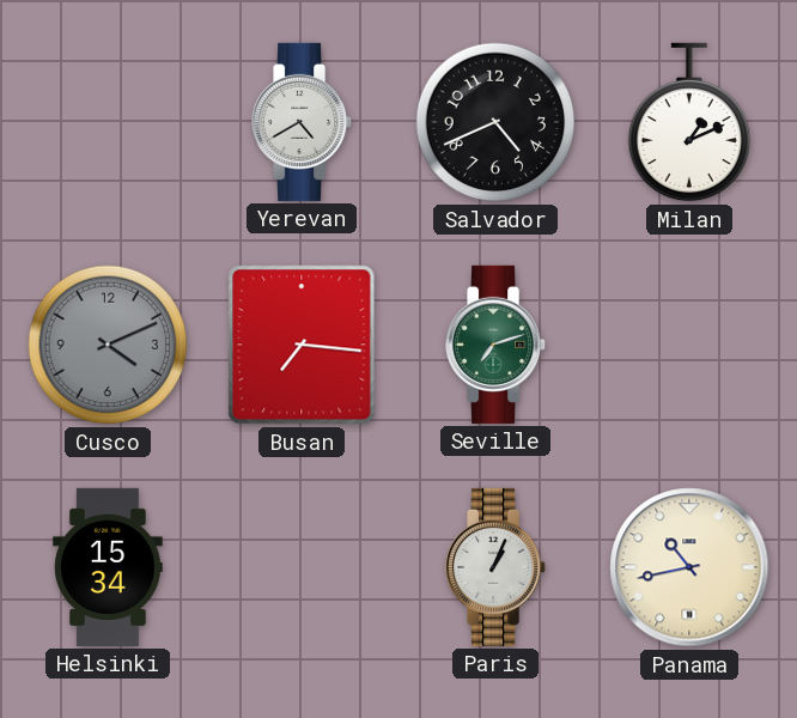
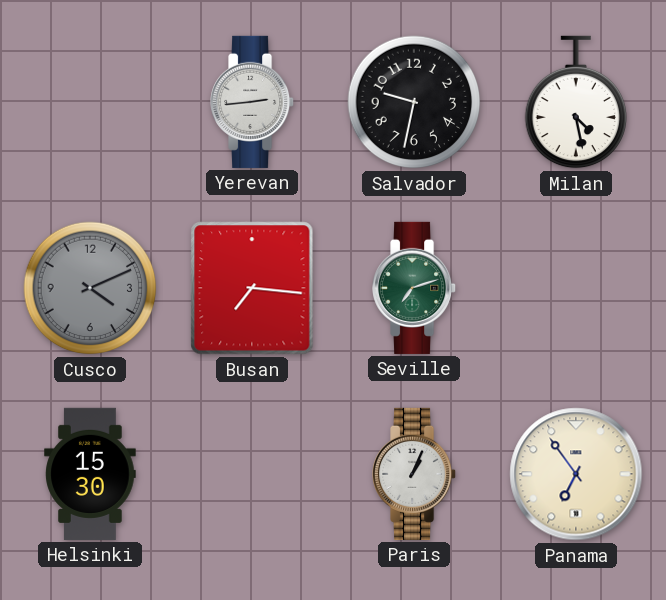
Yerevan: 4:40 -> 2:44
Salvador: 4:41 -> 9:32
Milan: 1:11 -> 4:28
Helsinki: 15:34 -> 15:30
Panama: 10:43 -> 6:54
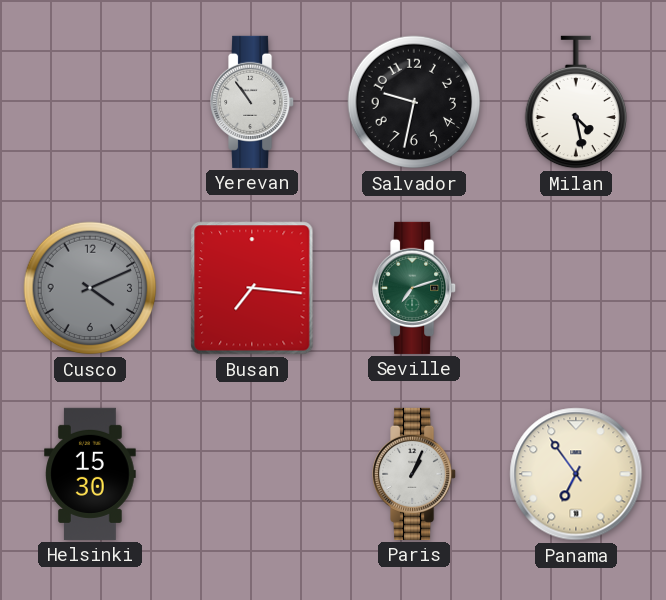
Yerevan: 2:44 -> 10:54
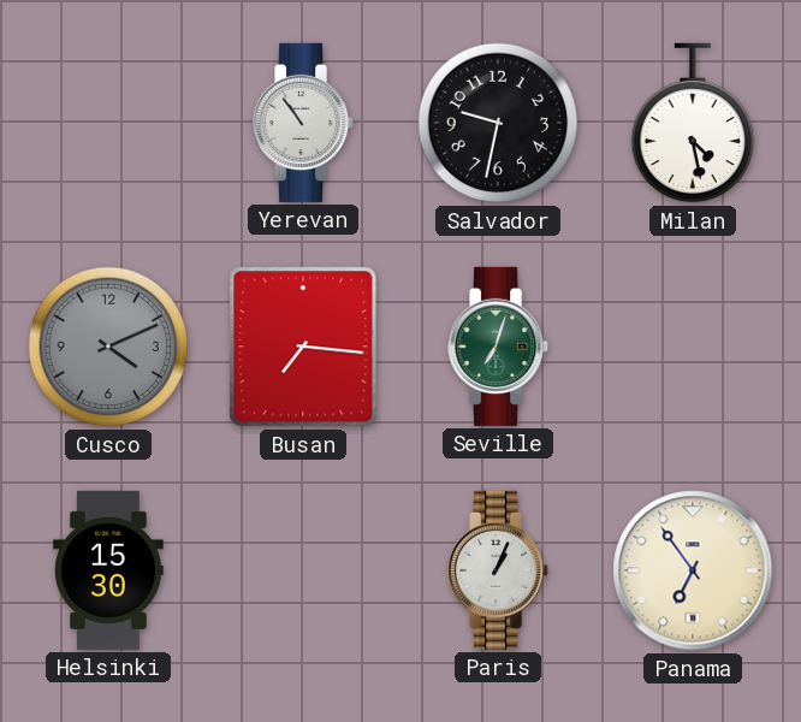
Seville: 7:12 -> 7:03
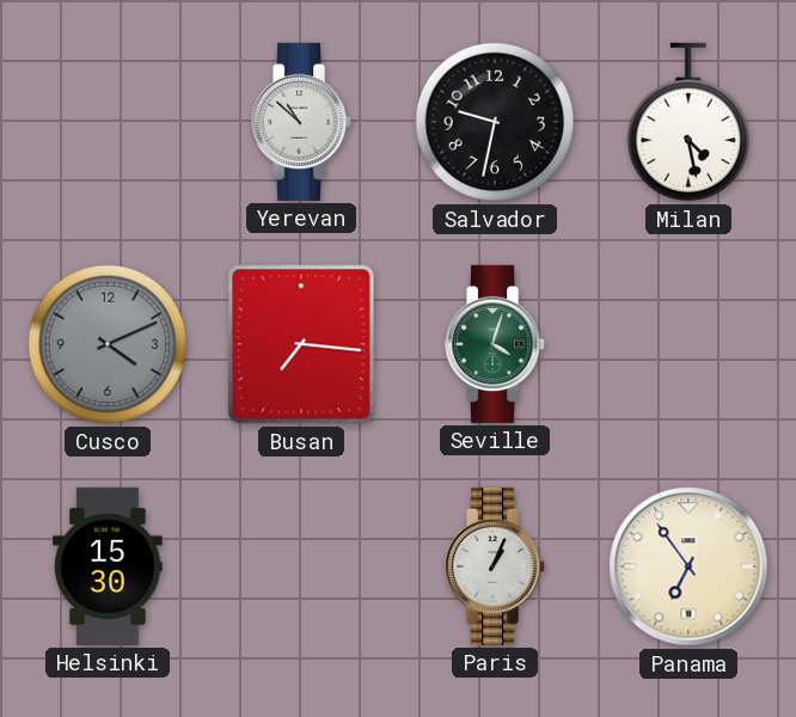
Yerevan: 10:54 -> 10:52
Seville: 7:03 -> 4:03
